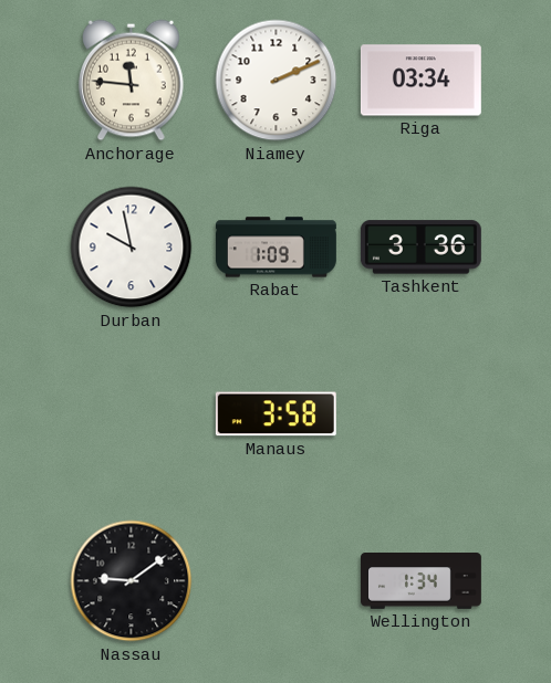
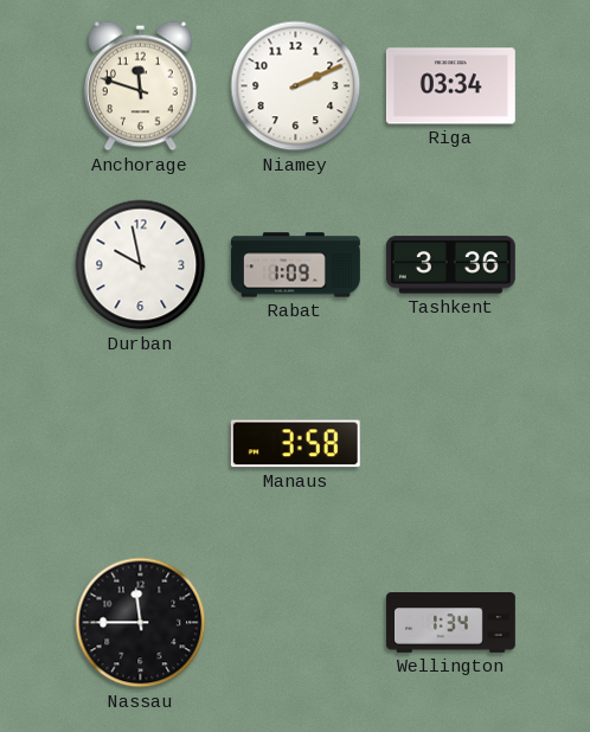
Anchorage: 11:46 -> 11:48
Nassau: 9:09 -> 11:45
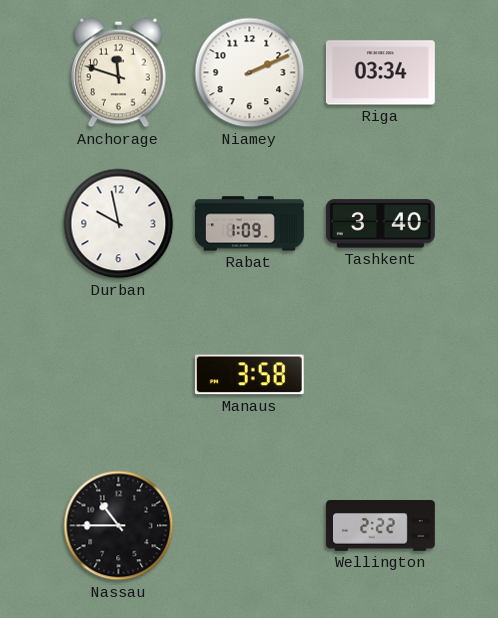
Tashkent: 3:36 -> 3:40
Nassau: 11:45 -> 10:45
Wellington: 1:34 -> 2:22
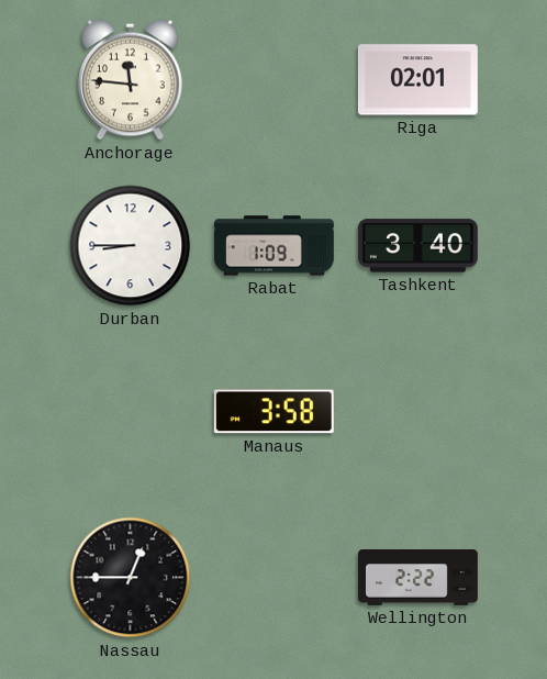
Anchorage: 11:48 -> 11:46
Niamey: 2:11 -> none
Riga: 03:34 -> 02:01
Durban: 9:58 -> 8:45
Nassau: 10:45 -> 12:45
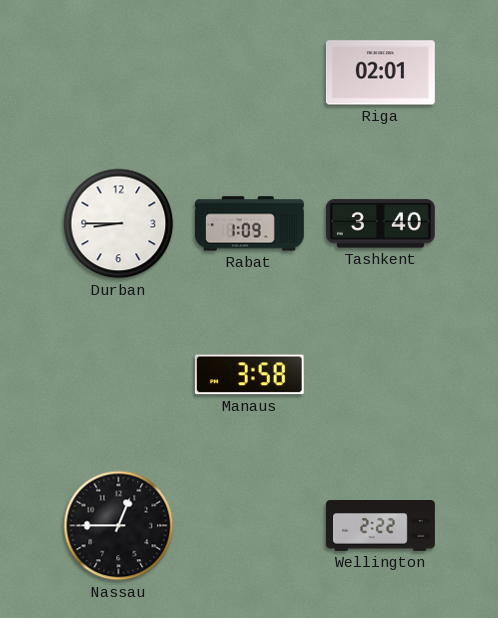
Anchorage: 11:46 -> none
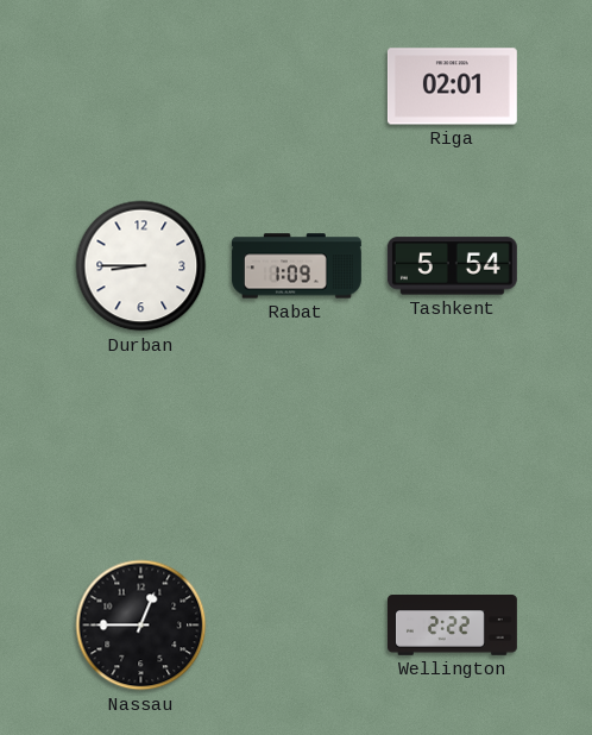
Tashkent: 3:40 -> 5:54
Manaus: 3:58 -> none
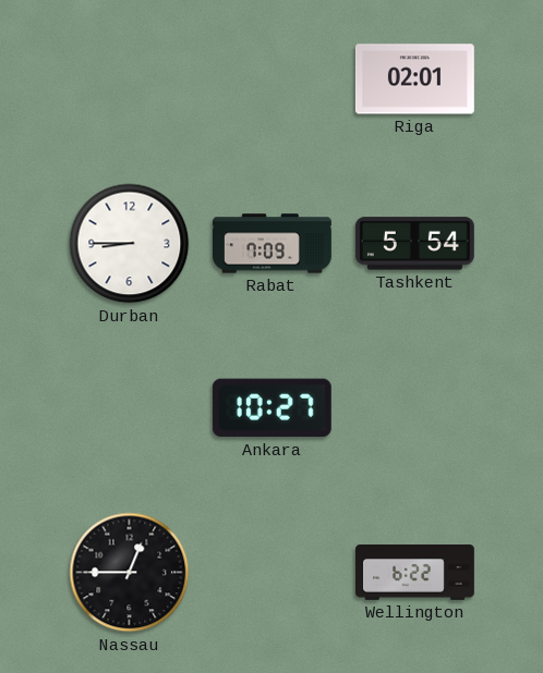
Rabat: 1:09 -> 7:09
Ankara: none -> 10:27
Wellington: 2:22 -> 6:22
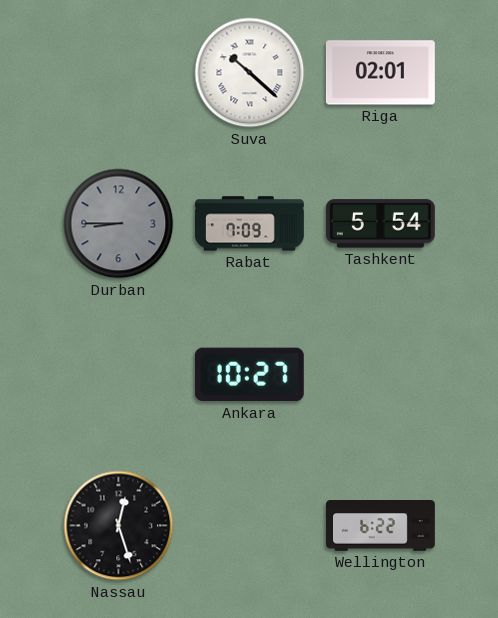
Suva: none -> 10:22
Durban dial: white -> grey
Nassau: 12:45 -> 12:27
